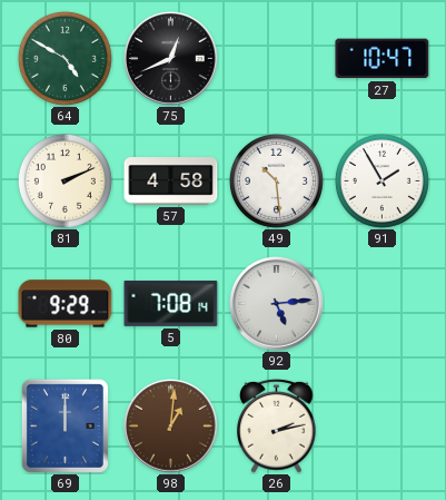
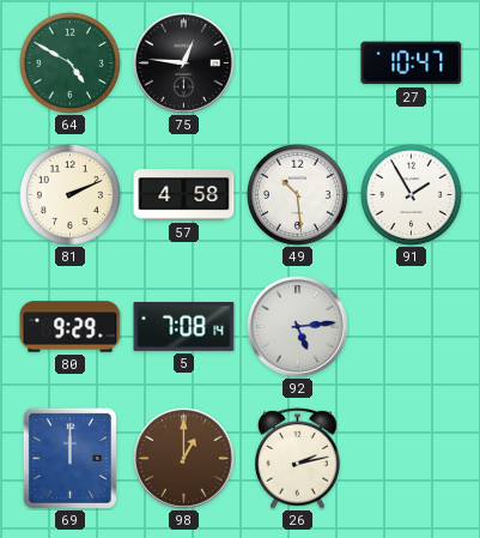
75: 12:41 -> 12:46
98: 1:01 -> 1:00
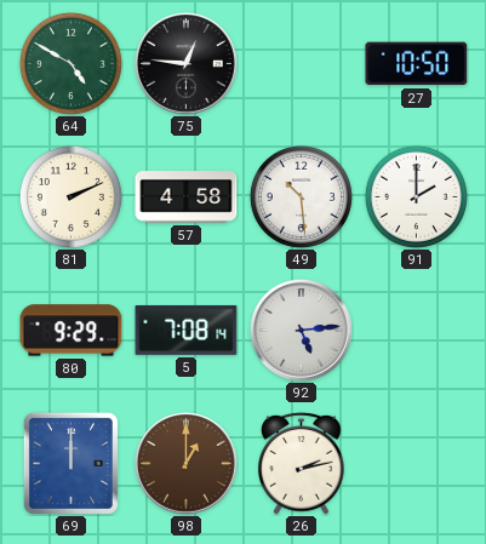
27: 10:47 -> 10:50
91: 1:55 -> 2:00
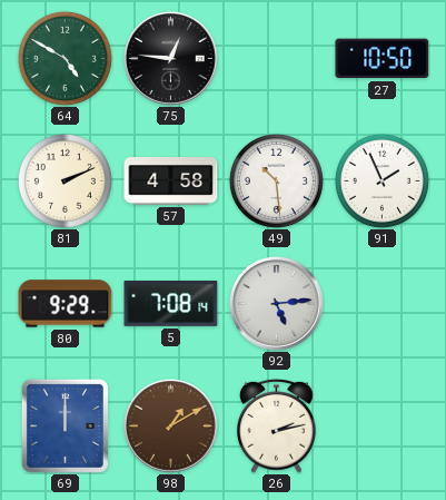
91: 2:00 -> 1:56
98: 1:00 -> 1:10
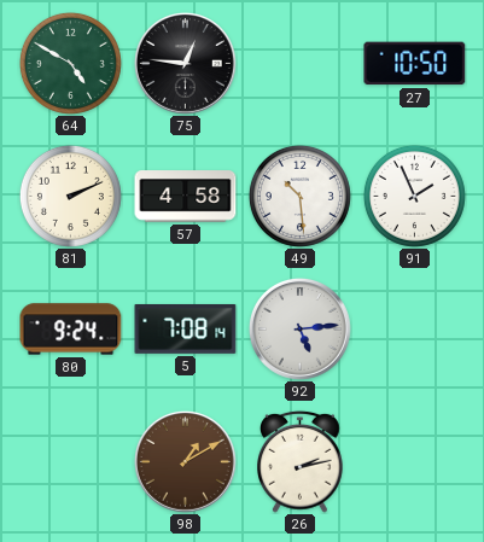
80: 9:29 -> 9:24
69: 12:00 -> none
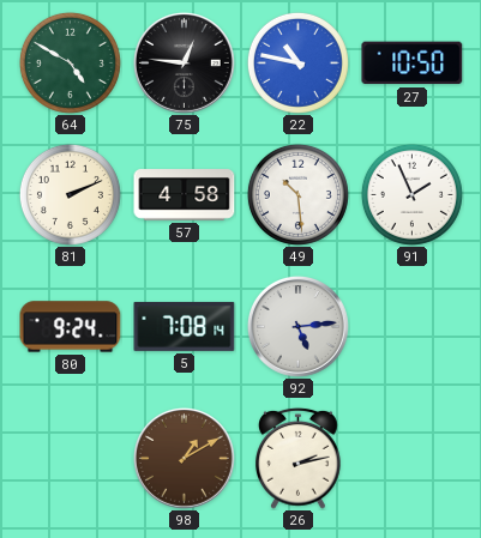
22: none -> 10:47
